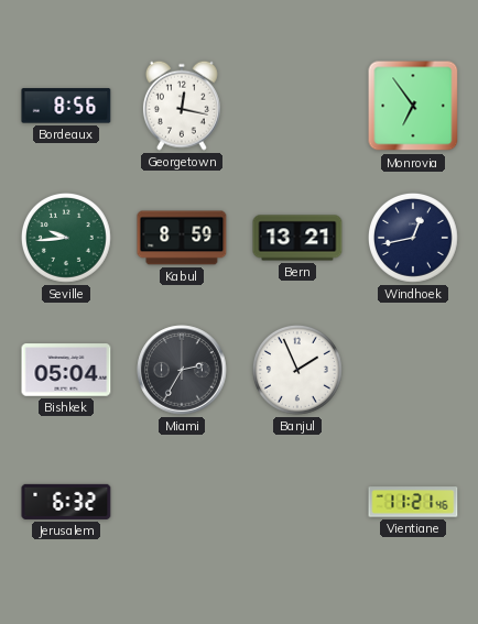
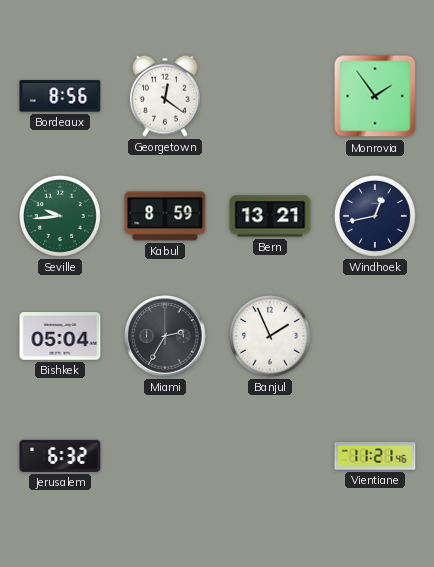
Georgetown: 12:17 -> 12:21
Monrovia: 6:54 -> 1:54
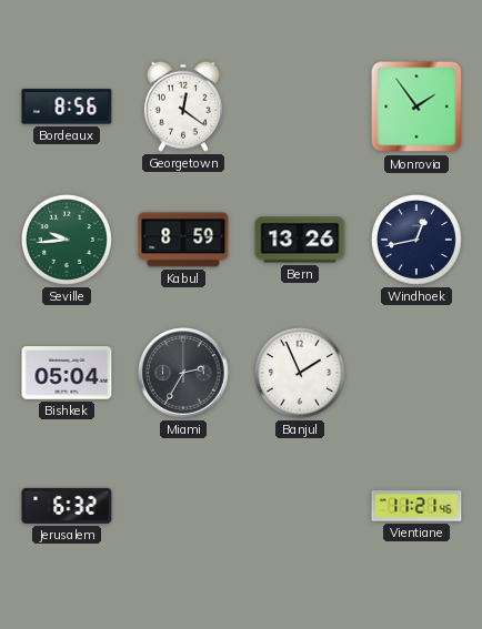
Bern: 13:21 -> 13:26
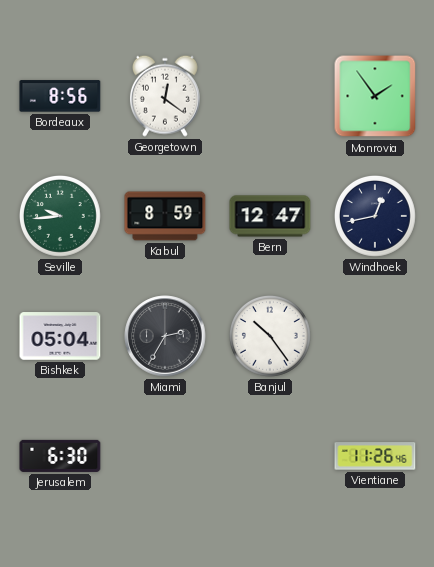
Bern: 13:26 -> 12:47
Banjul: 1:56 -> 10:24
Jerusalem: 6:32 -> 6:30
Vientiane: 11:21 -> 11:26
